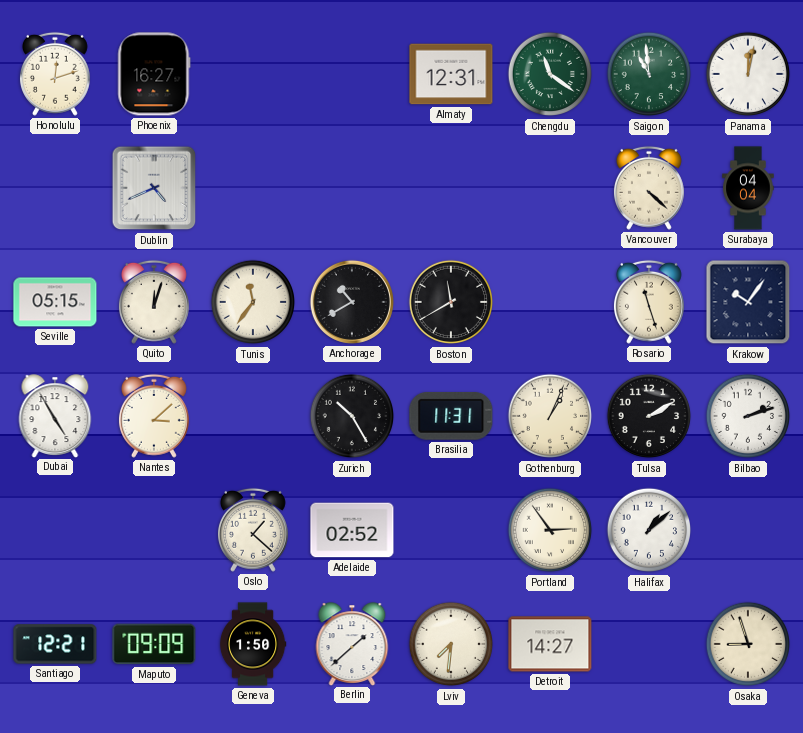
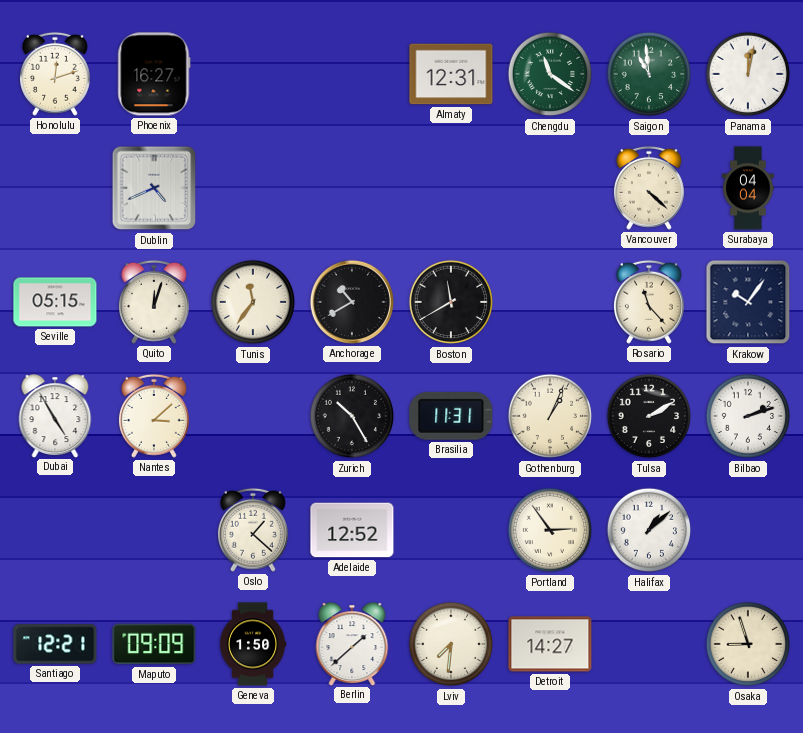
Rosario: 11:27 -> 11:23
Adelaide: 02:52 -> 12:52
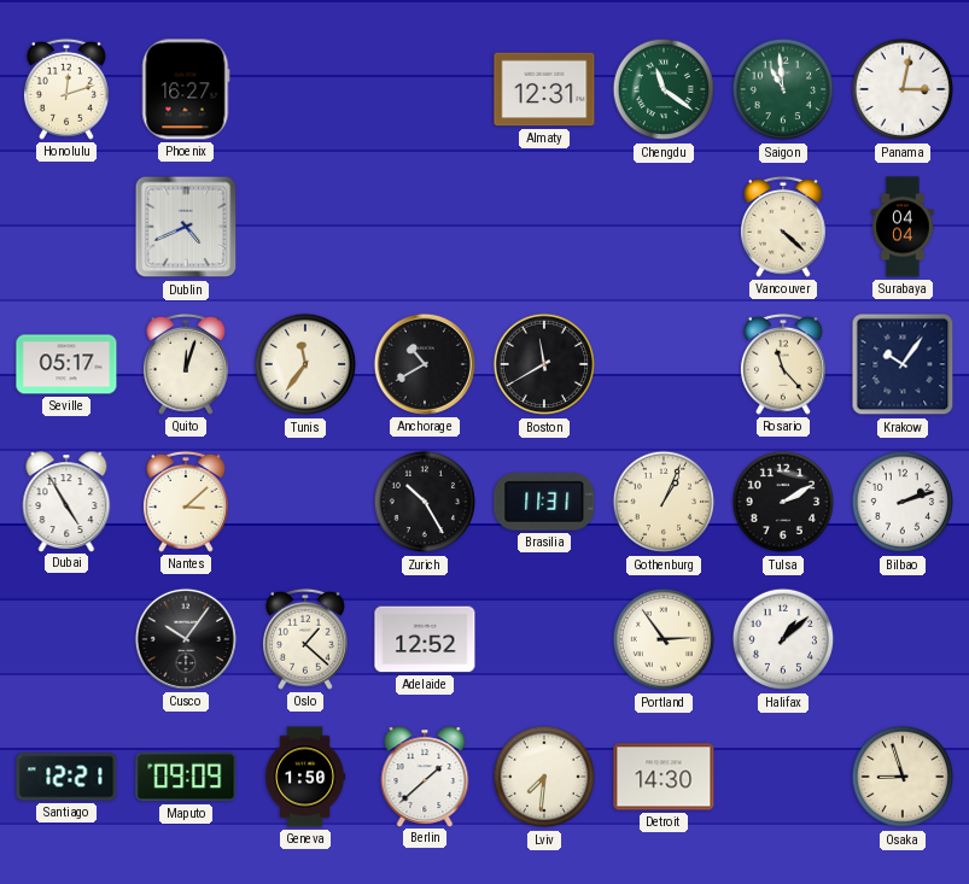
Panama: 12:02 -> 3:02
Seville: 05:15 -> 05:17
Cusco: none -> 10:06
Detroit: 14:27 -> 14:30
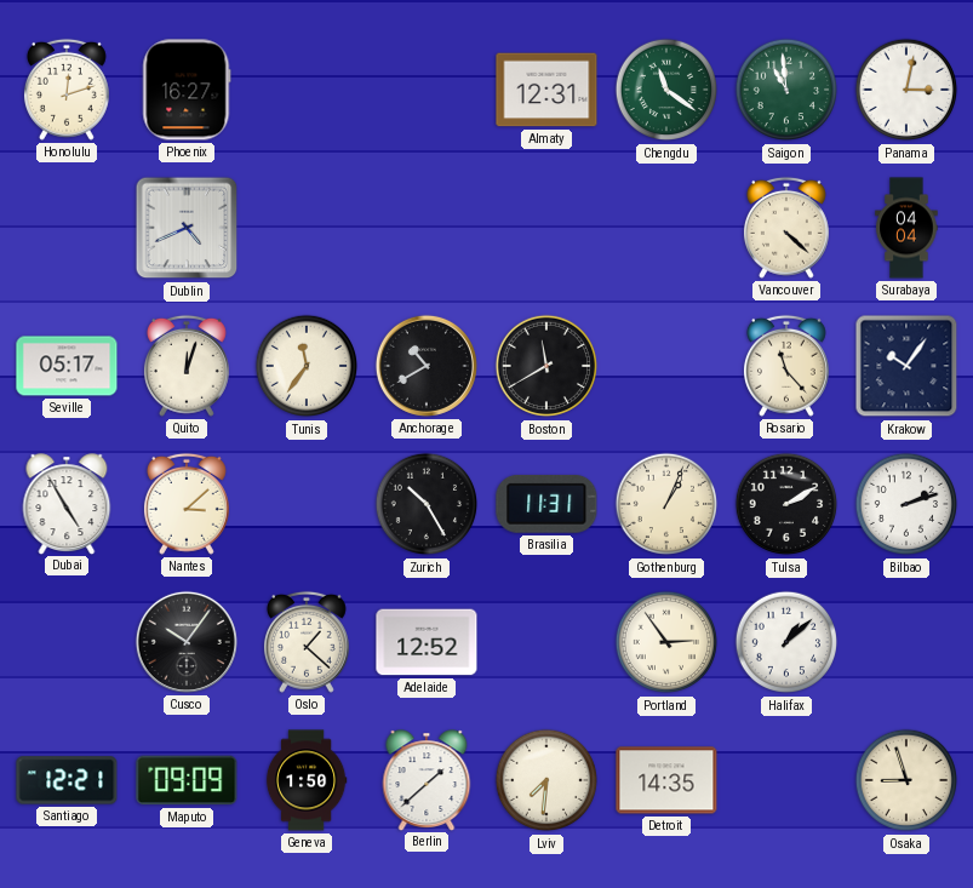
Detroit: 14:30 -> 14:35
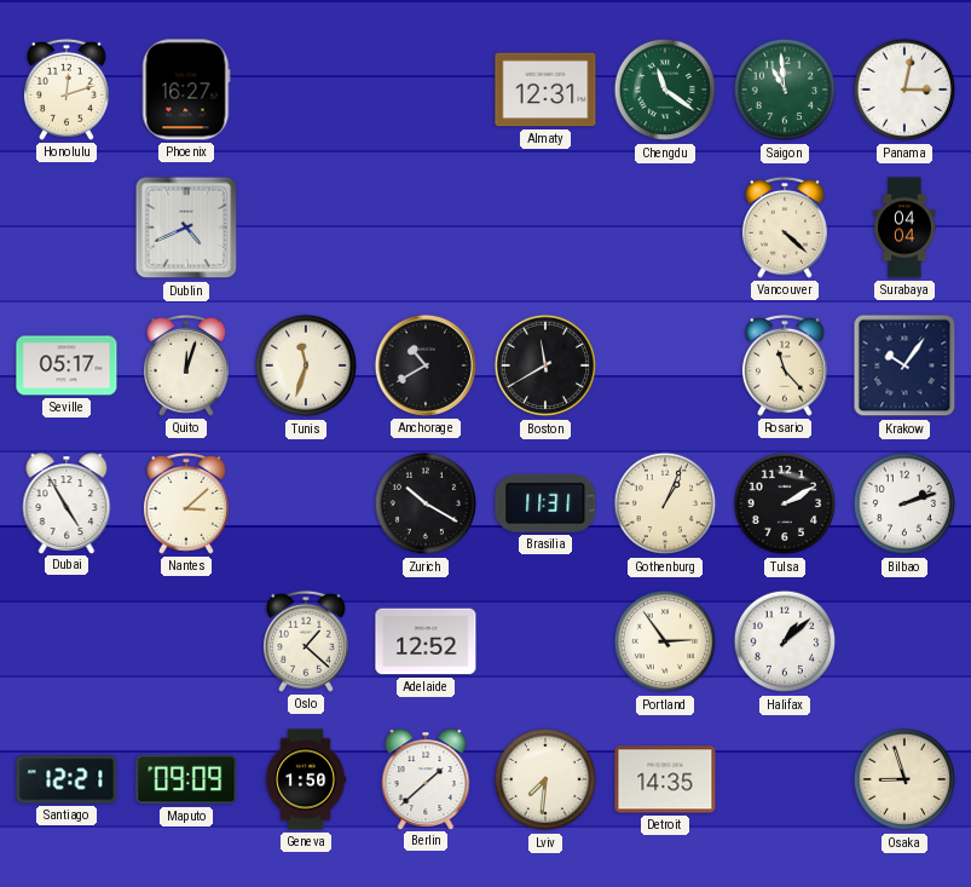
Tunis: 11:36 -> 11:33
Zurich: 10:25 -> 10:20
Cusco: 10:06 -> none
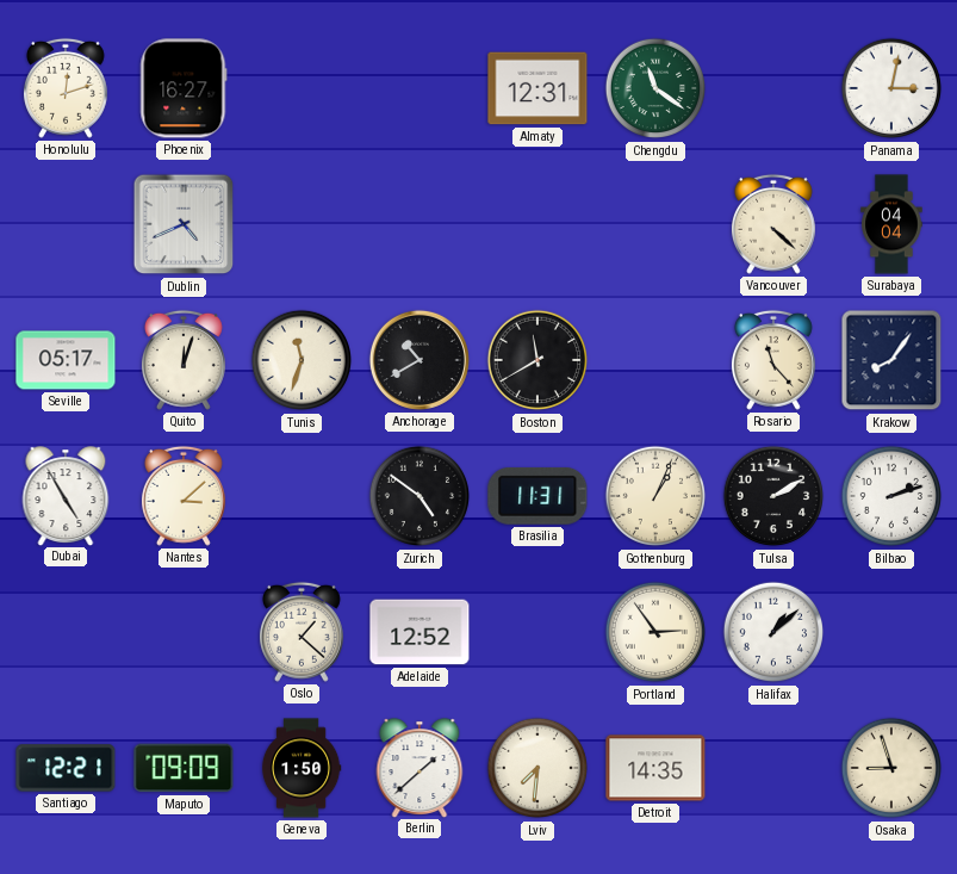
Saigon: 10:59 -> none
Krakow: 10:06 -> 8:06
Zurich: 10:20 -> 4:51
